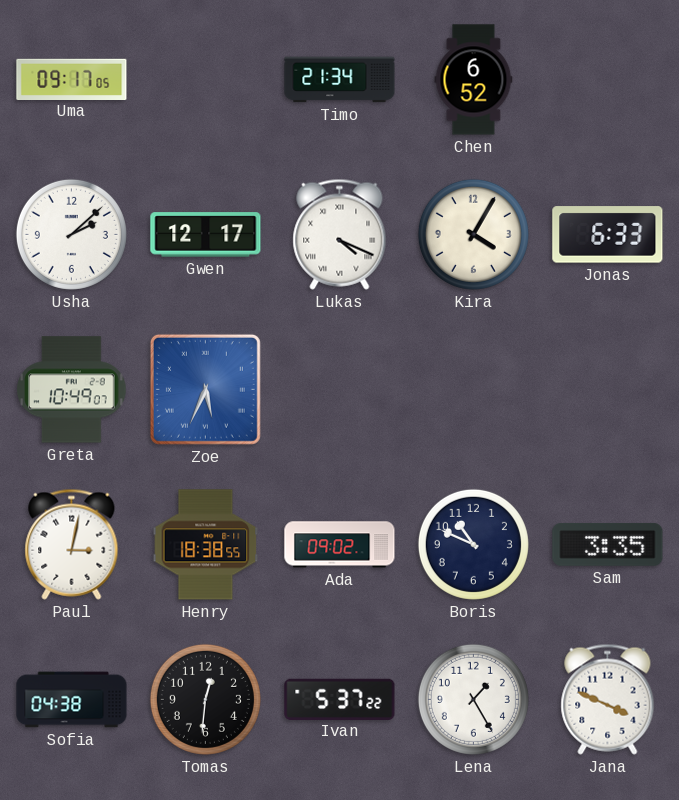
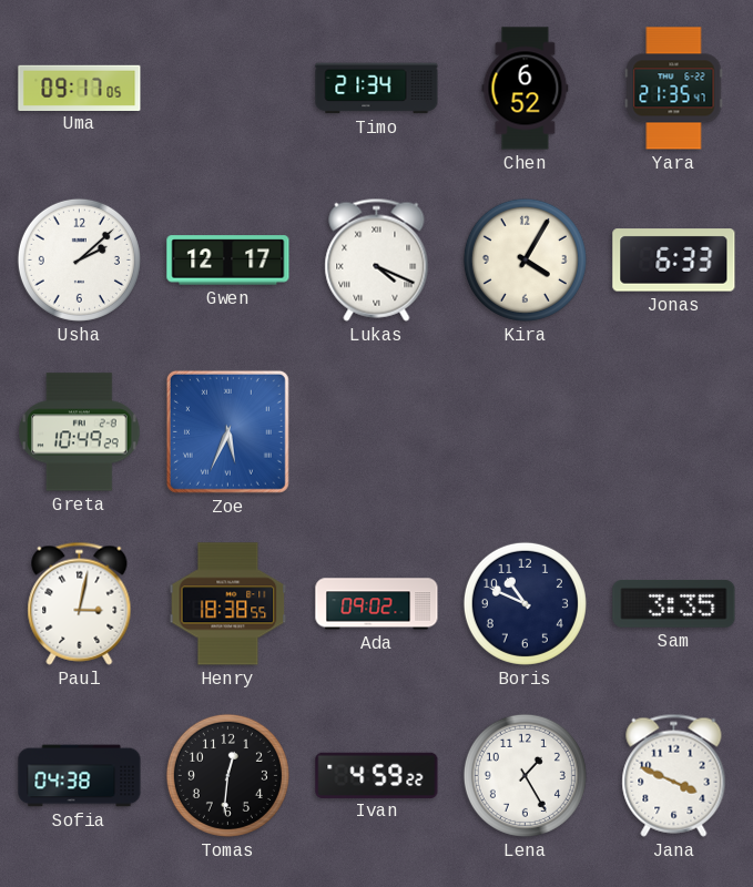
Yara: none -> 21:35
Greta: 10:49:07 -> 10:49:29
Ivan: 5:37 -> 4:59
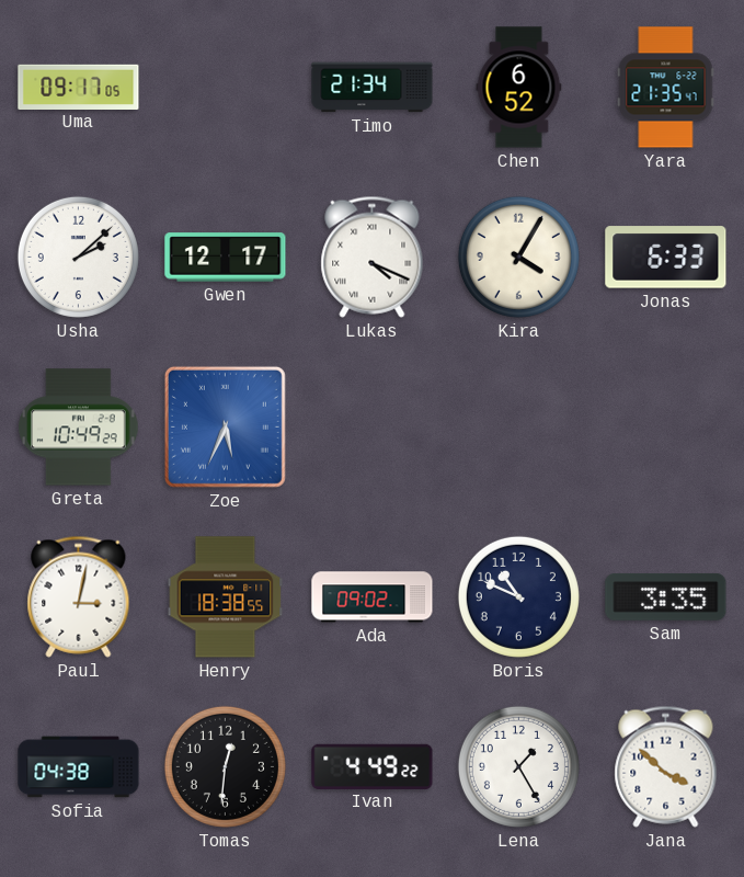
Ivan: 4:59 -> 4:49
Jana: 3:49 -> 3:52
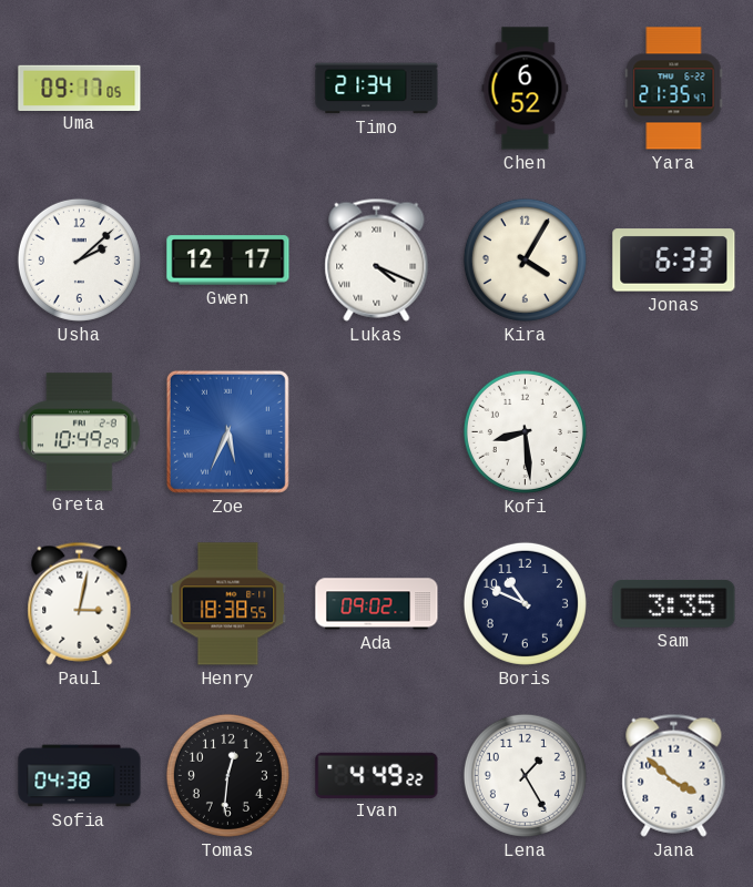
Kofi: none -> 8:29
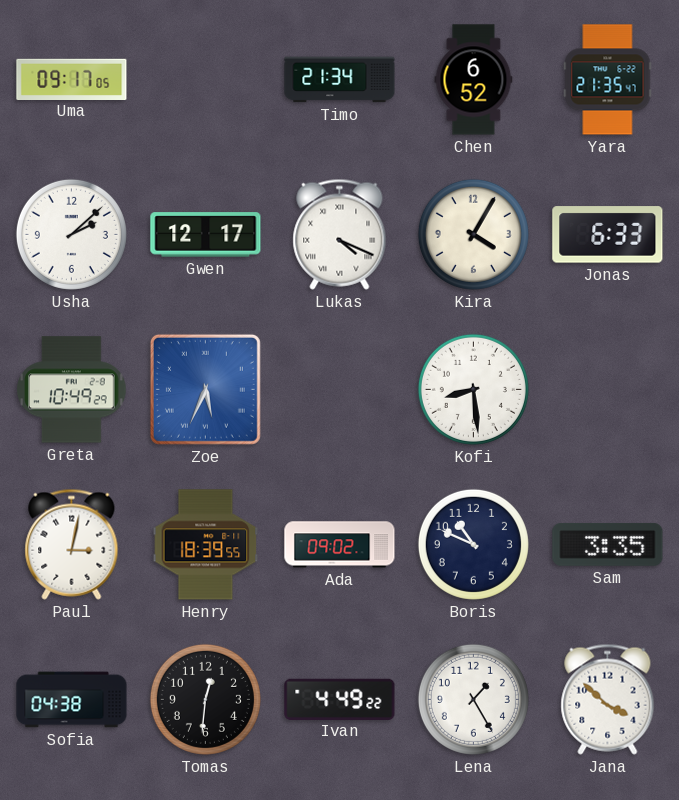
Henry: 18:38 -> 18:39
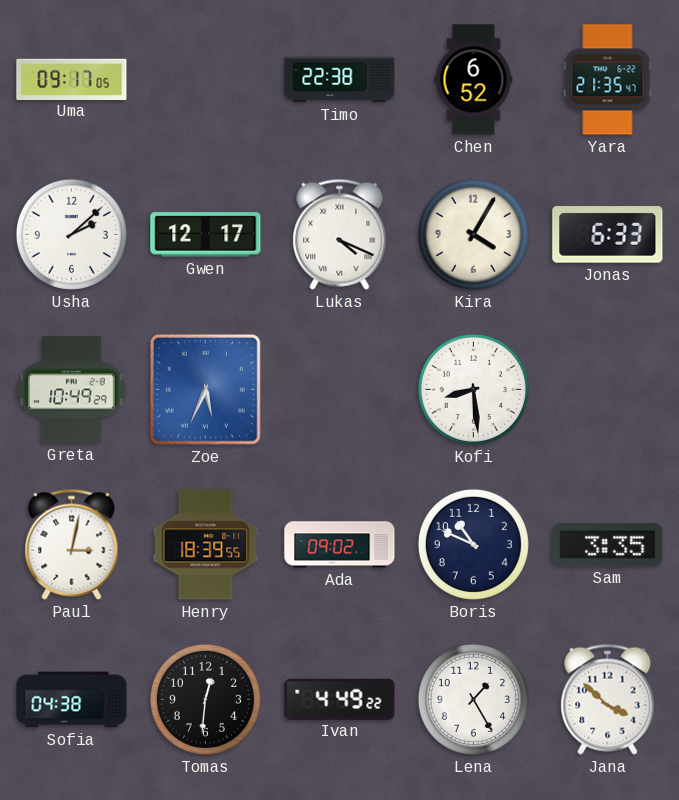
Timo: 21:34 -> 22:38
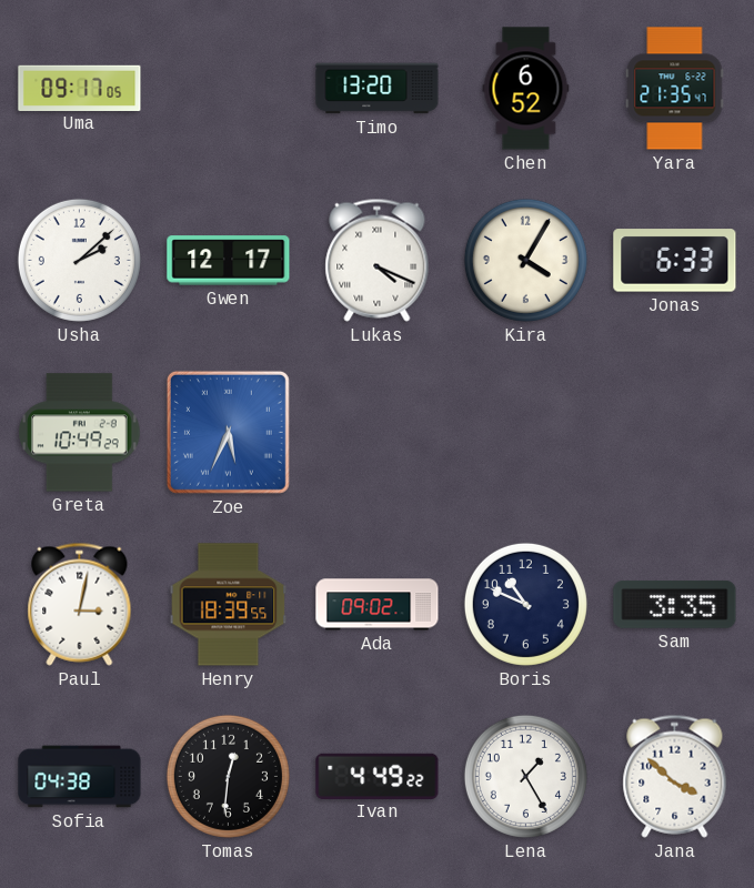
Timo: 22:38 -> 13:20
Kofi: 8:29 -> none
